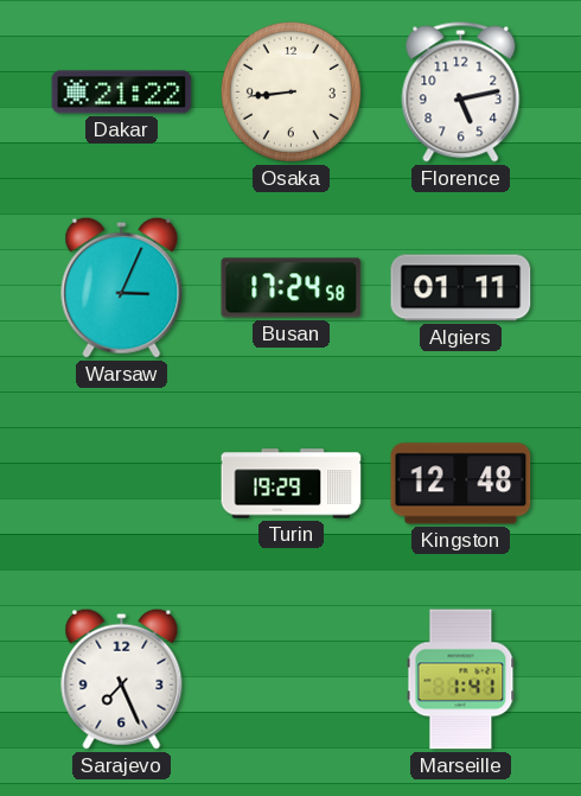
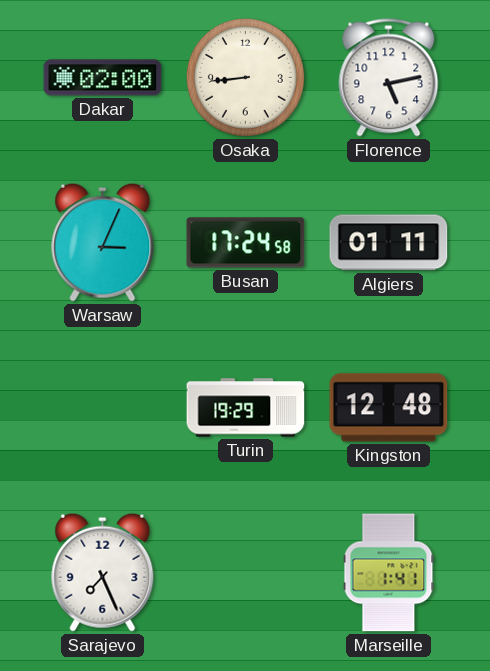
Dakar: 21:22 -> 02:00
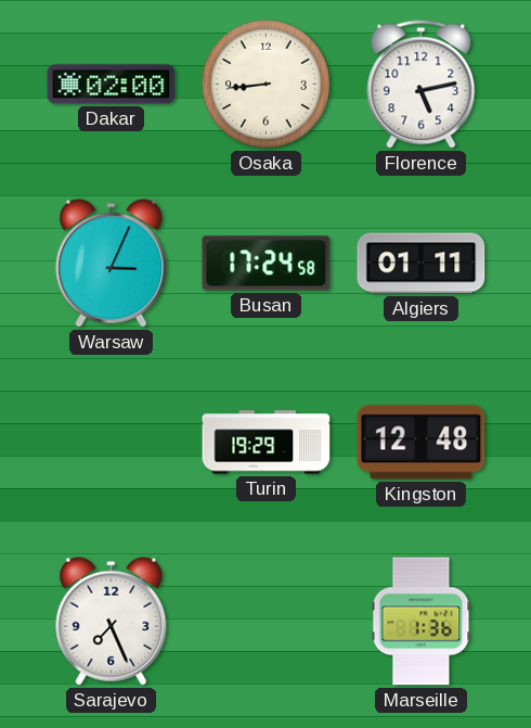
Marseille: 1:41 -> 1:36
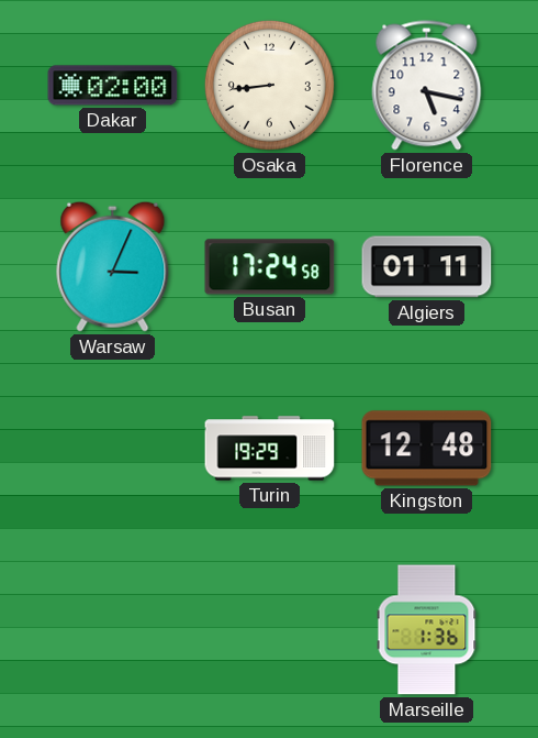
Florence: 5:13 -> 5:17
Sarajevo: 7:26 -> none
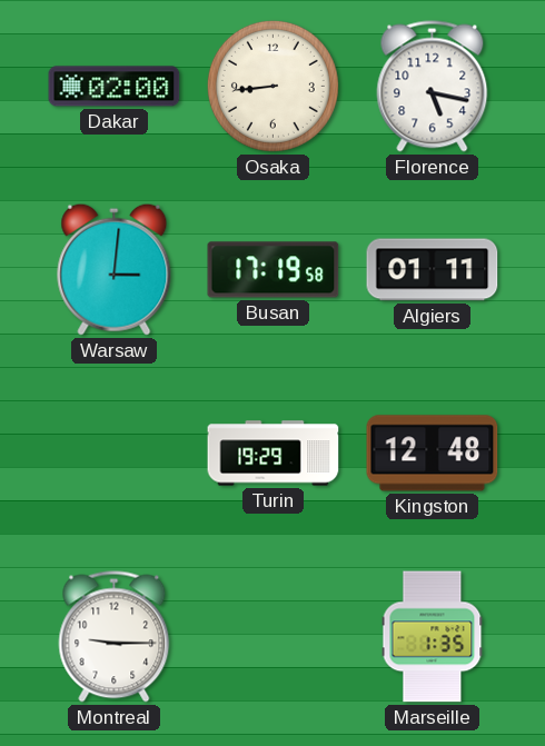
Warsaw: 3:04 -> 3:01
Busan: 17:24 -> 17:19
Montreal: none -> 9:15
Marseille: 1:36 -> 1:35
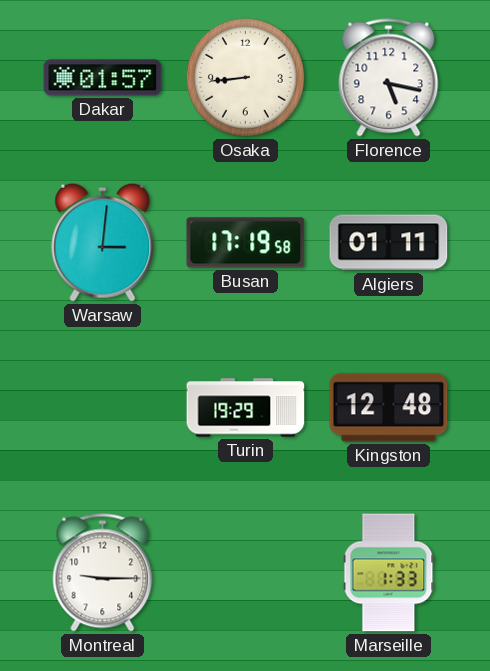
Dakar: 02:00 -> 01:57
Marseille: 1:35 -> 1:33
